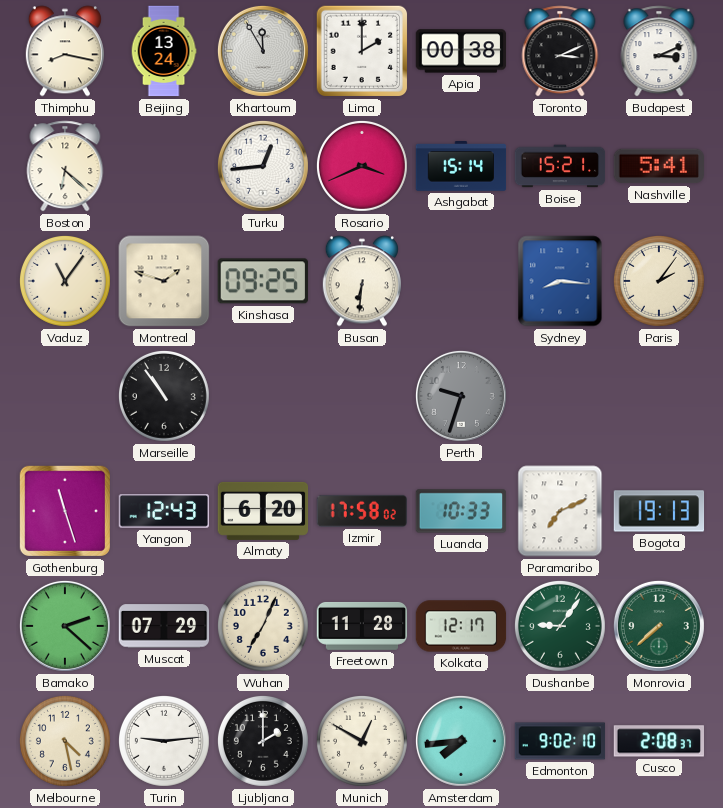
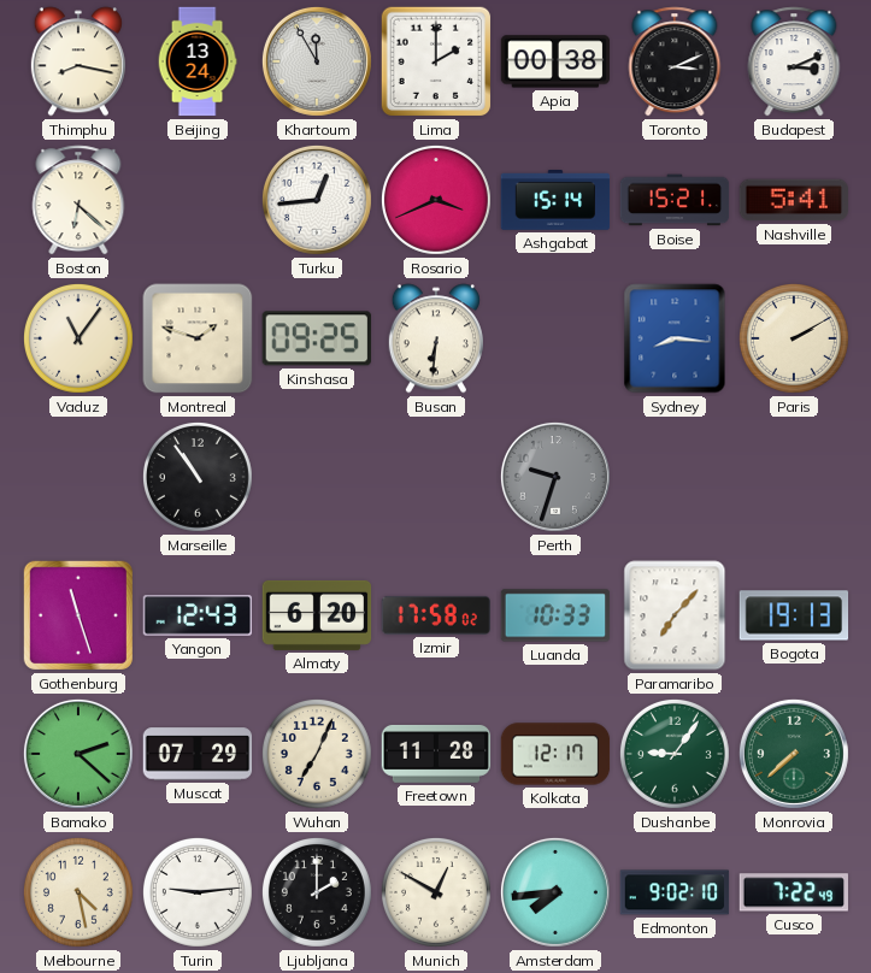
Paris: 2:06 -> 2:10
Paramaribo: 7:11 -> 7:07
Cusco: 2:08 -> 7:22
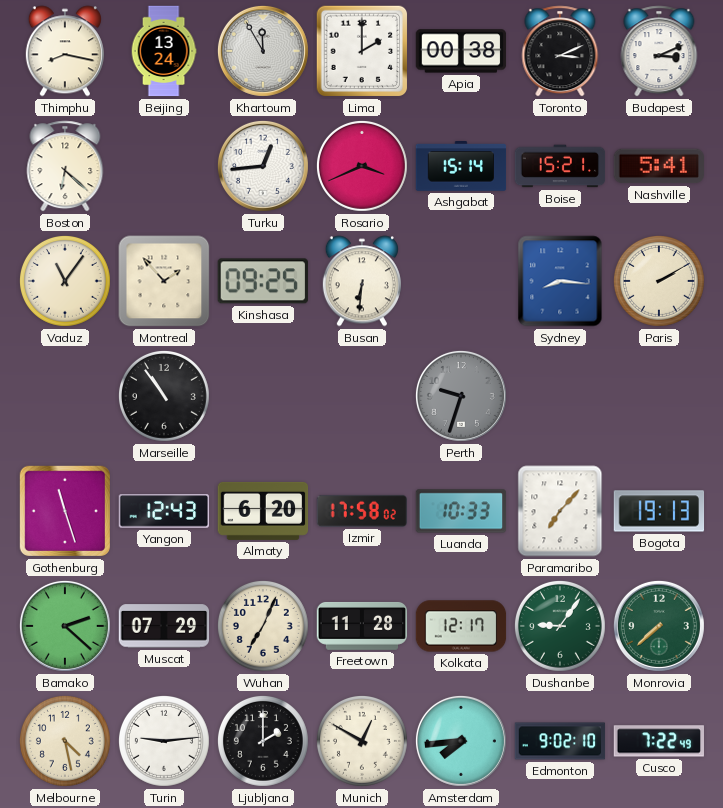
Montreal: 1:48 -> 1:53
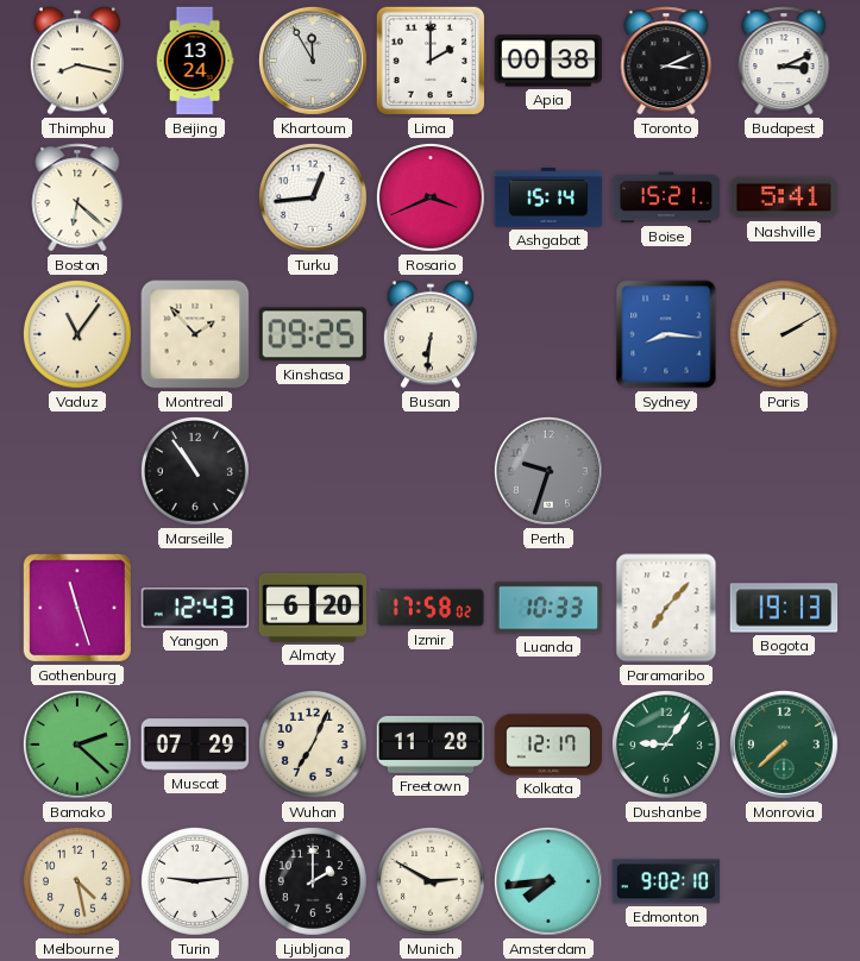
Munich: 12:50 -> 2:50
Cusco: 7:22 -> none
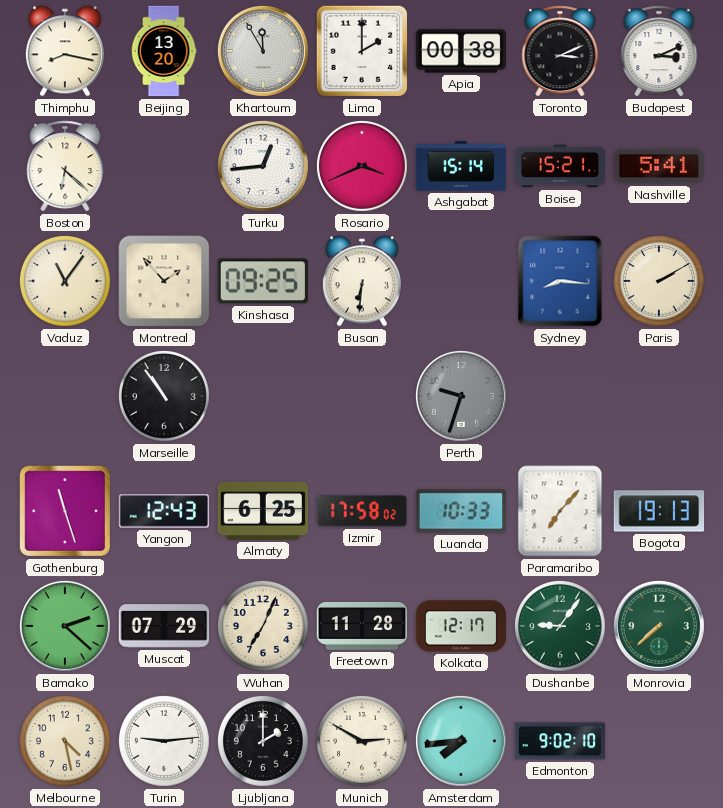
Beijing: 13:24 -> 13:20
Almaty: 6:20 -> 6:25
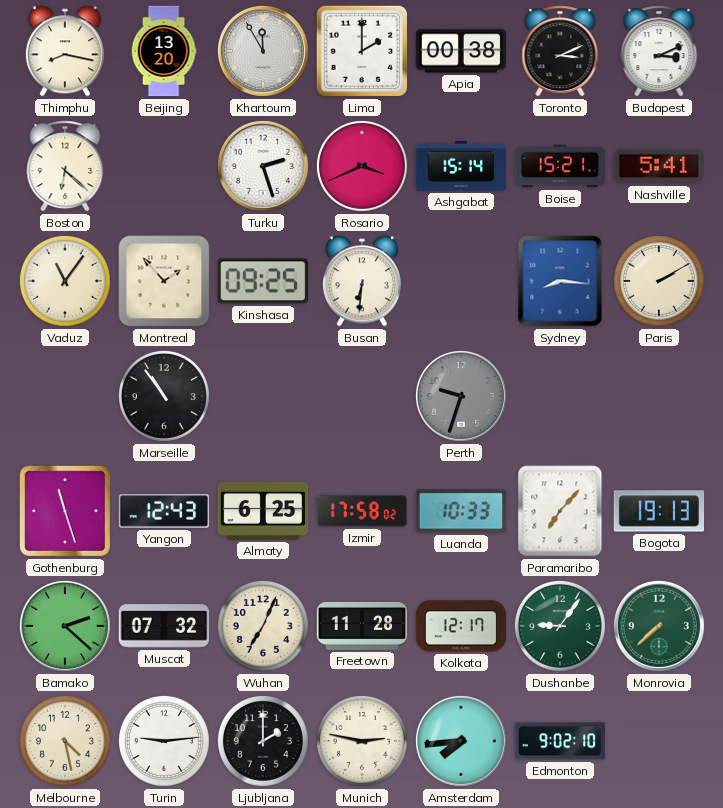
Turku: 12:44 -> 2:27
Muscat: 07:29 -> 07:32
Munich: 2:50 -> 2:47
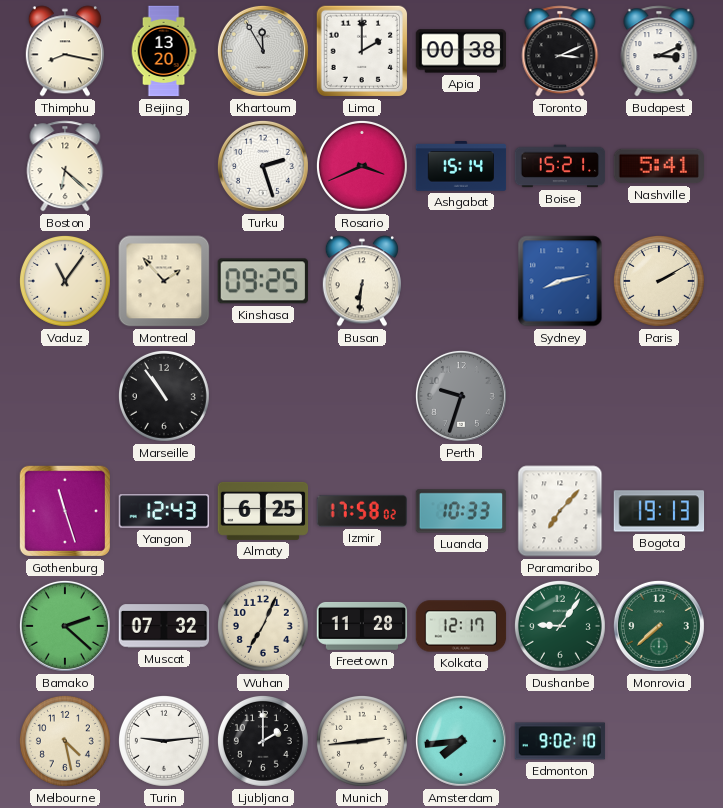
Sydney: 8:16 -> 8:13
Munich: 2:47 -> 2:44
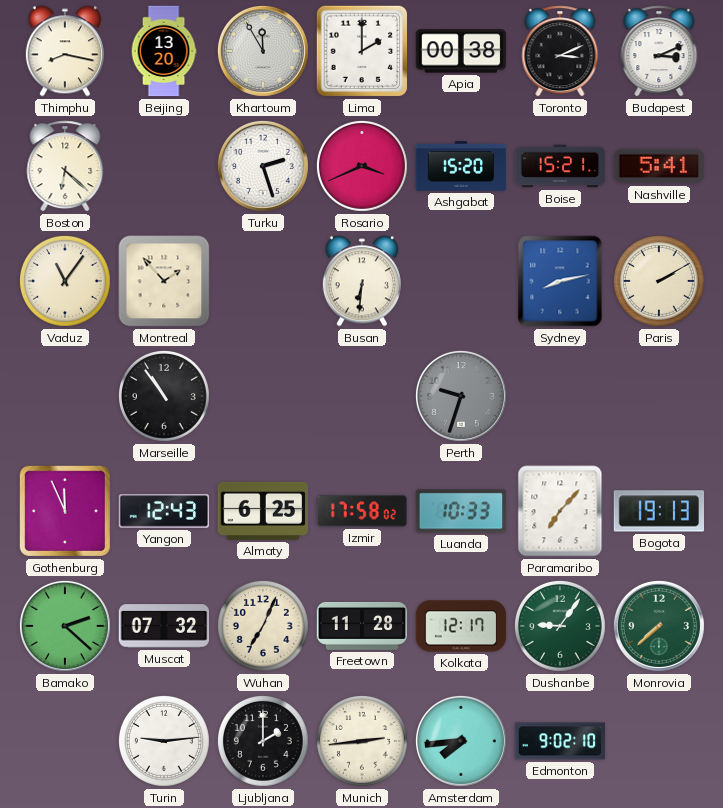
Ashgabat: 15:14 -> 15:20
Kinshasa: 09:25 -> none
Gothenburg: 11:27 -> 11:56
Melbourne: 4:28 -> none
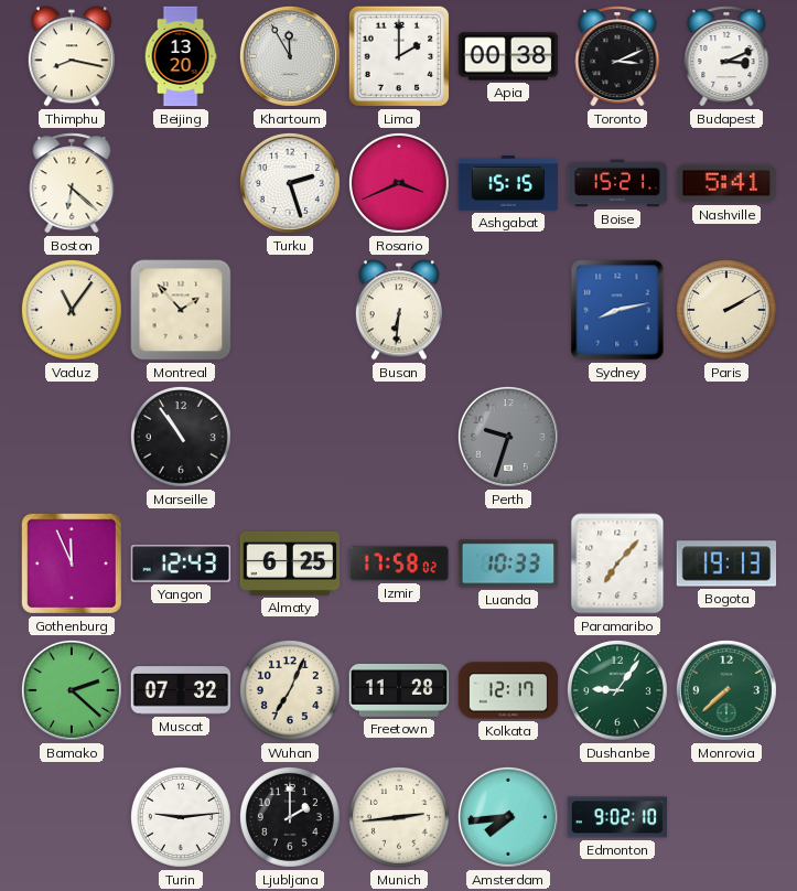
Ashgabat: 15:20 -> 15:15
